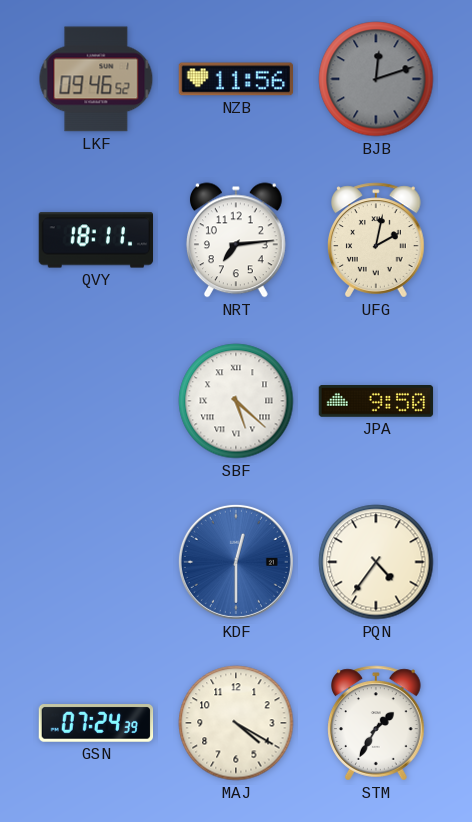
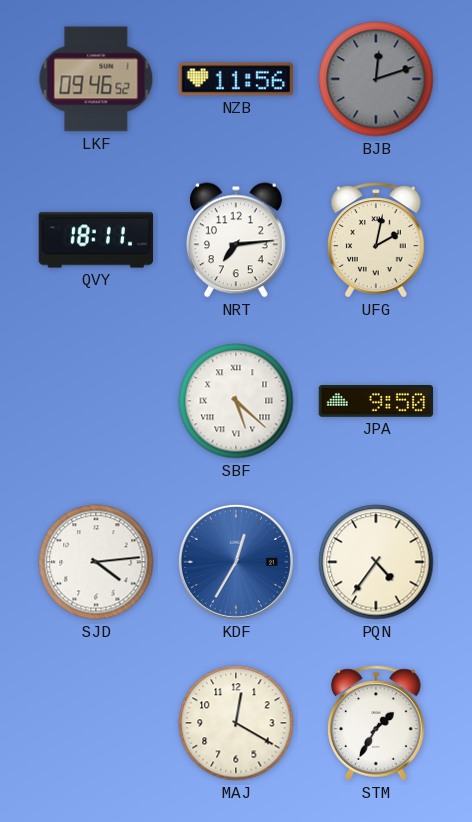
SJD: none -> 4:14
KDF: 12:30 -> 12:35
GSN: 07:24 -> none
MAJ: 4:20 -> 12:20
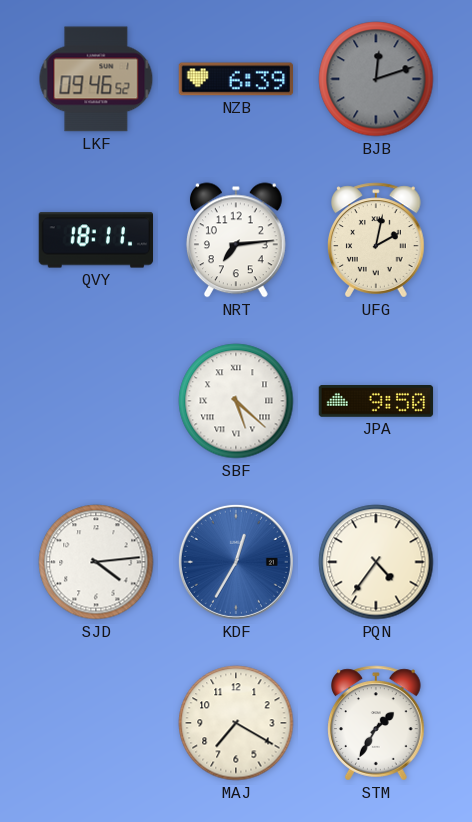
NZB: 11:56 -> 6:39
MAJ: 12:20 -> 7:20
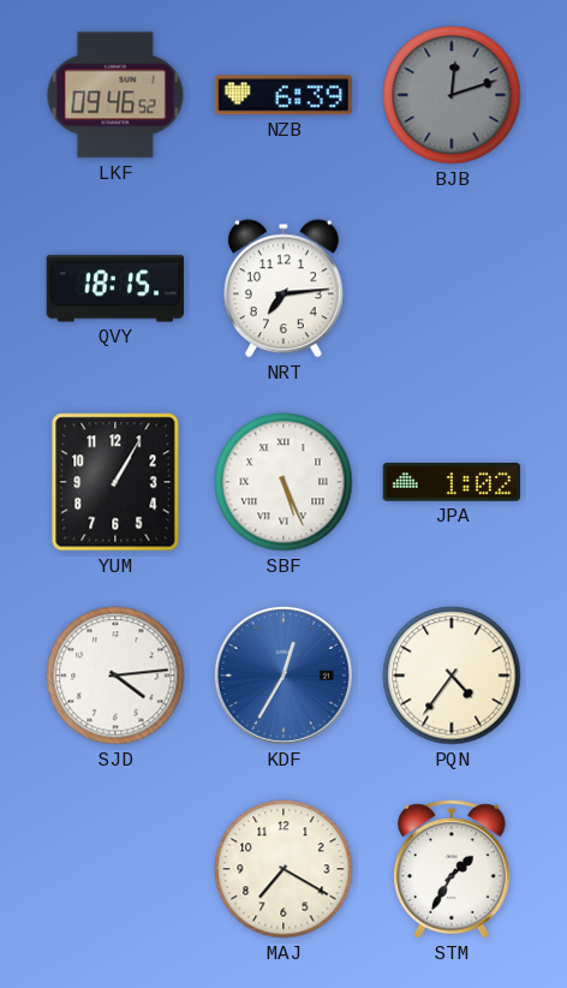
QVY: 18:11 -> 18:15
UFG: 2:02 -> none
YUM: none -> 1:05
SBF: 5:22 -> 5:26
JPA: 9:50 -> 1:02
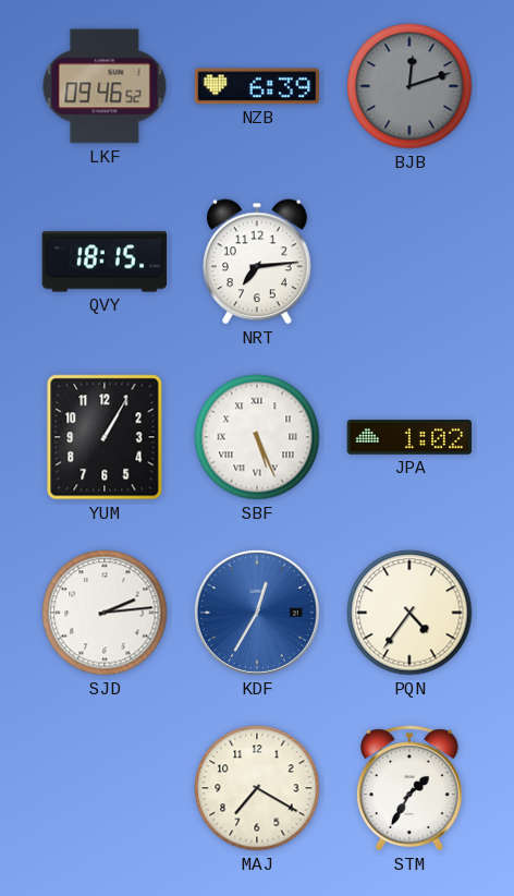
SJD: 4:14 -> 2:14
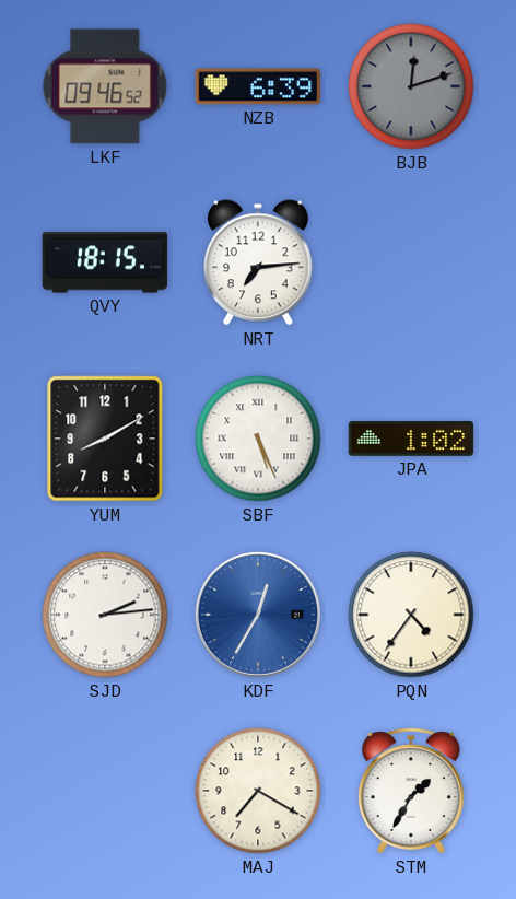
YUM: 1:05 -> 8:10
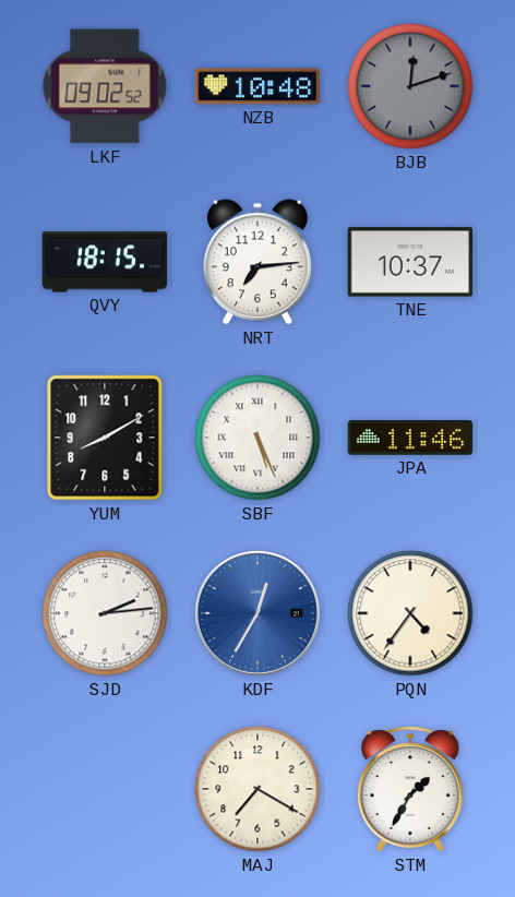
LKF: 09:46 -> 09:02
NZB: 6:39 -> 10:48
TNE: none -> 10:37
JPA: 1:02 -> 11:46
